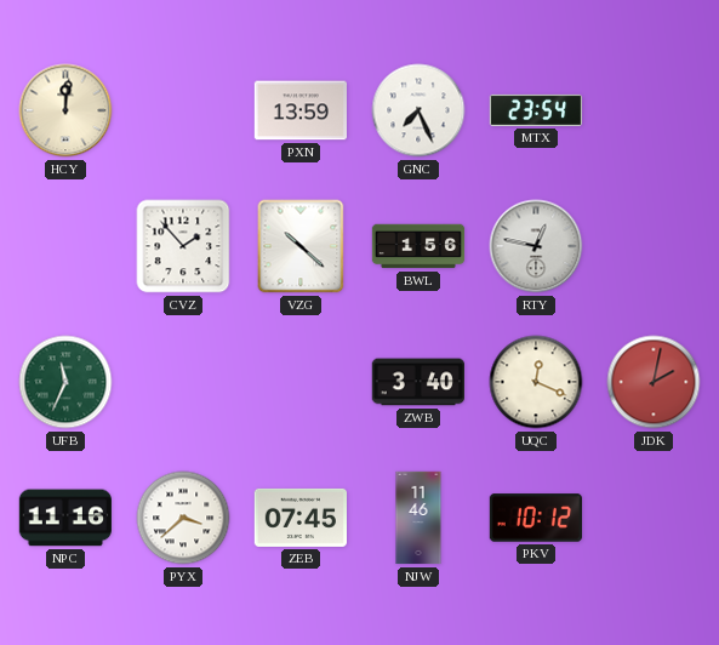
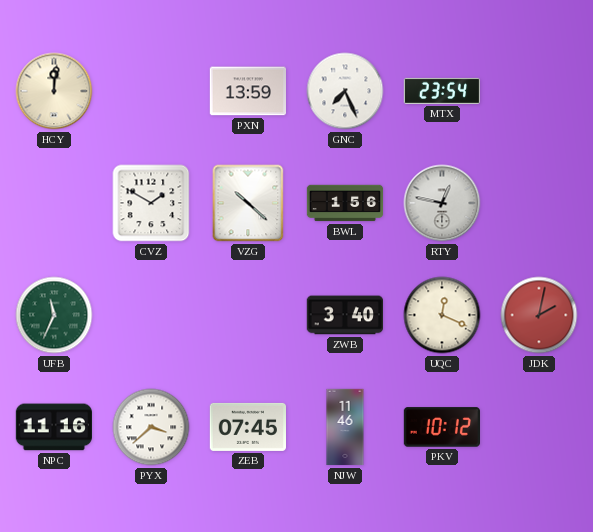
CVZ: 1:53 -> 1:50
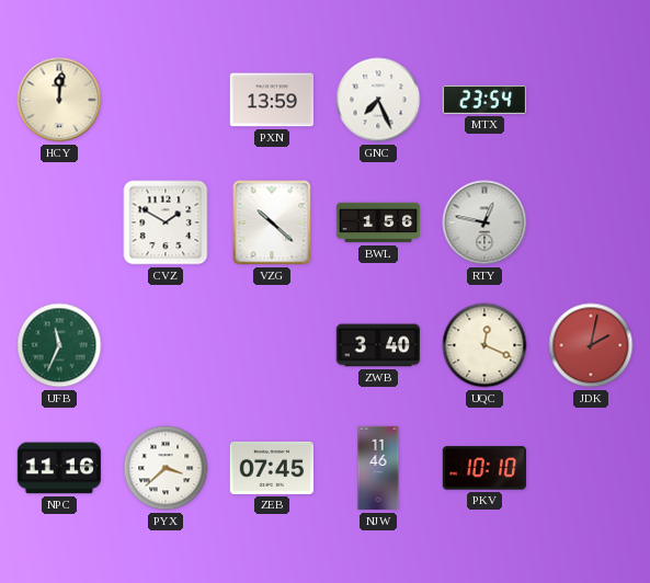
PKV: 10:12 -> 10:10
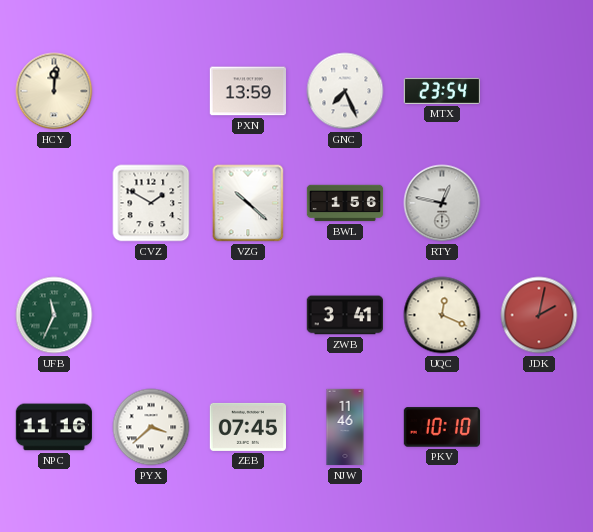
ZWB: 3:40 -> 3:41
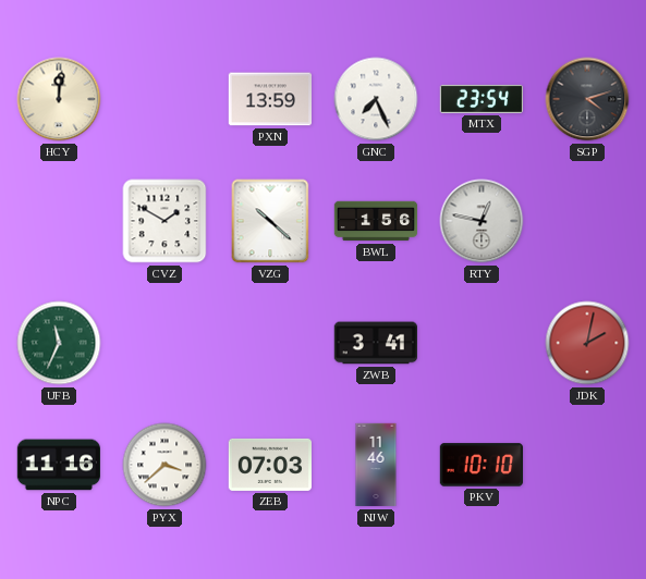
SGP: none -> 4:12
UQC: 12:19 -> none
ZEB: 07:45 -> 07:03
